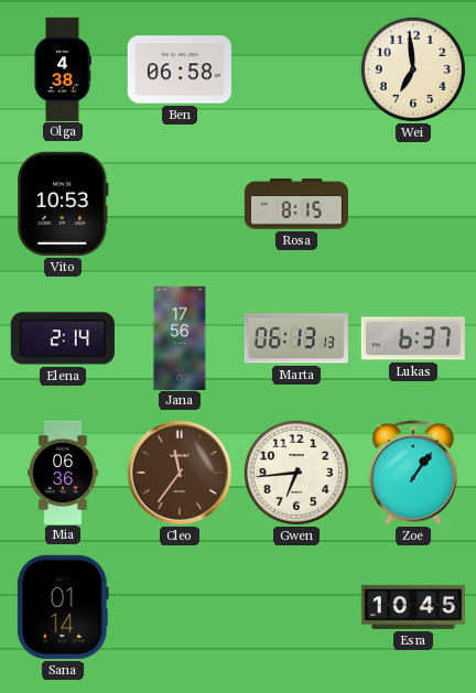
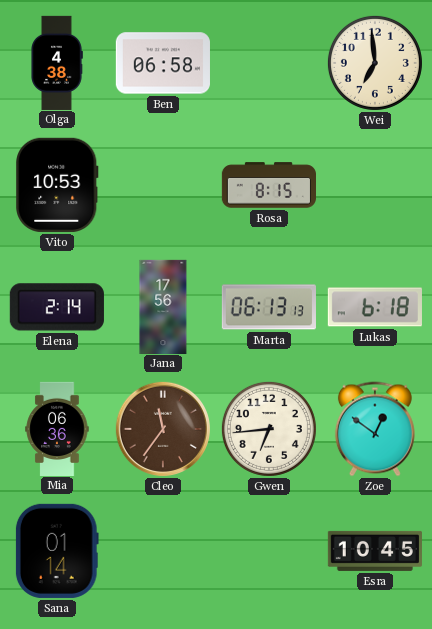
Lukas: 6:37 -> 6:18
Zoe: 1:06 -> 12:51
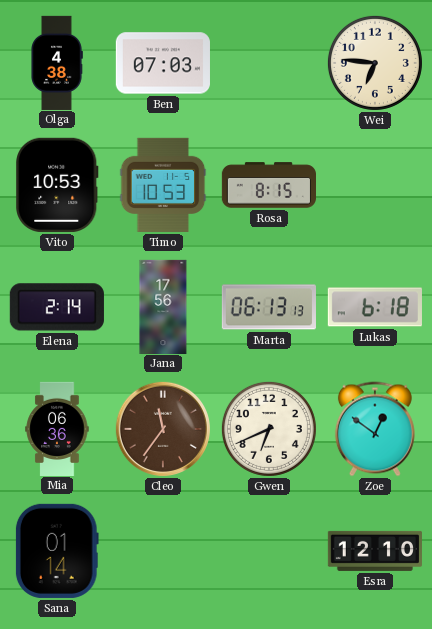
Ben: 06:58 -> 07:03
Wei: 6:59 -> 6:46
Timo: none -> 10:53
Gwen: 6:44 -> 6:41
Esra: 10:45 -> 12:10
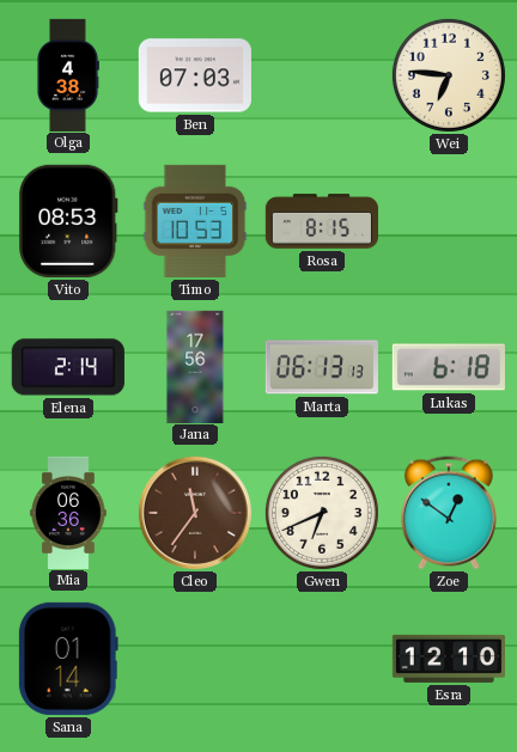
Vito: 10:53 -> 08:53
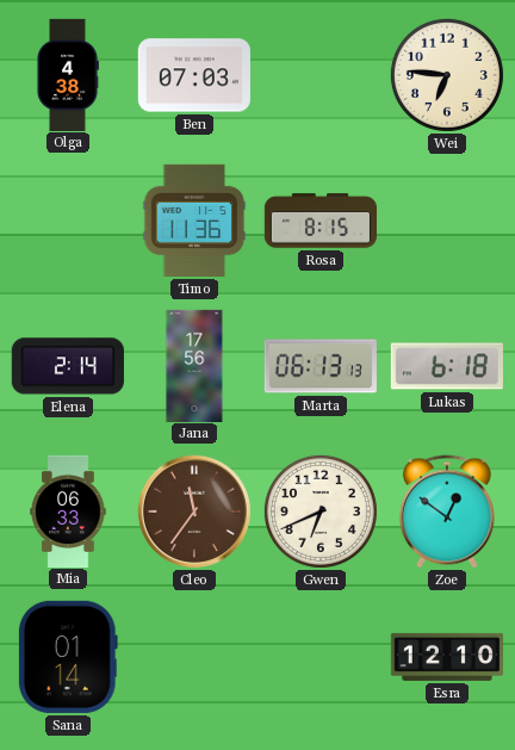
Vito: 08:53 -> none
Timo: 10:53 -> 11:36
Mia: 06:36 -> 06:33
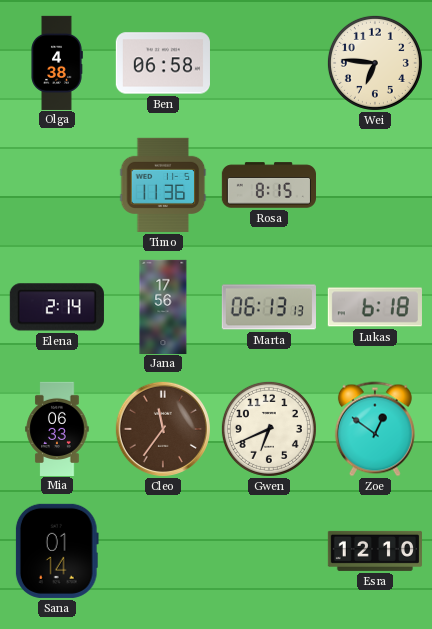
Ben: 07:03 -> 06:58
